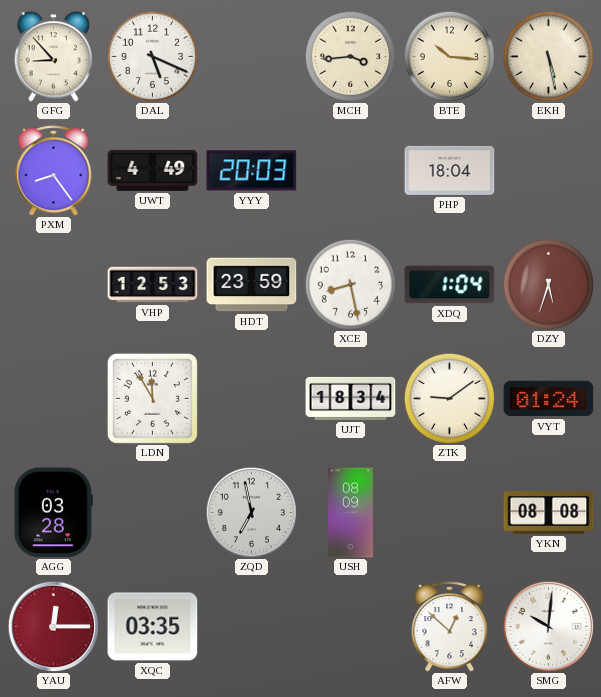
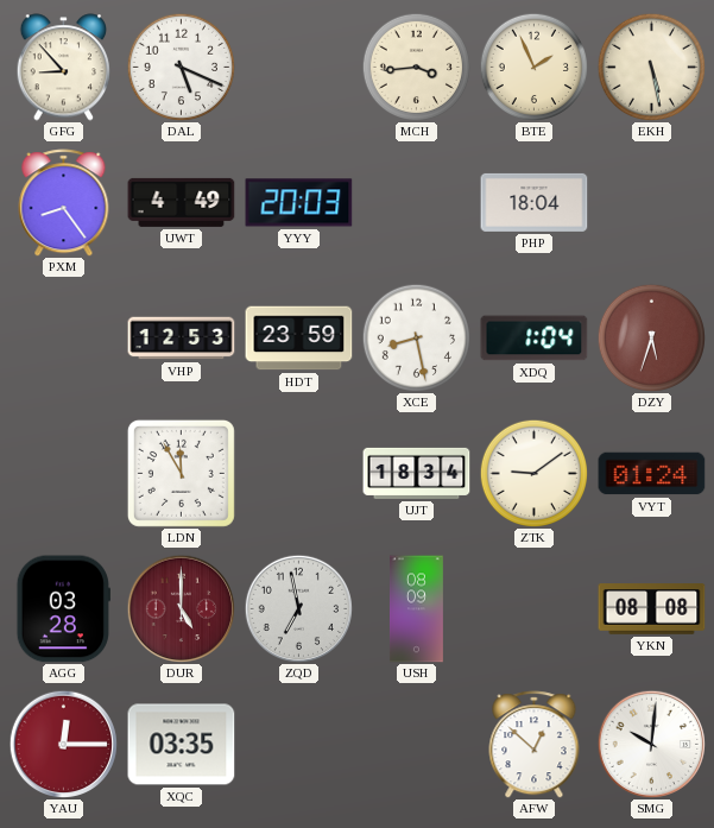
BTE: 10:16 -> 1:56
DUR: none -> 5:00
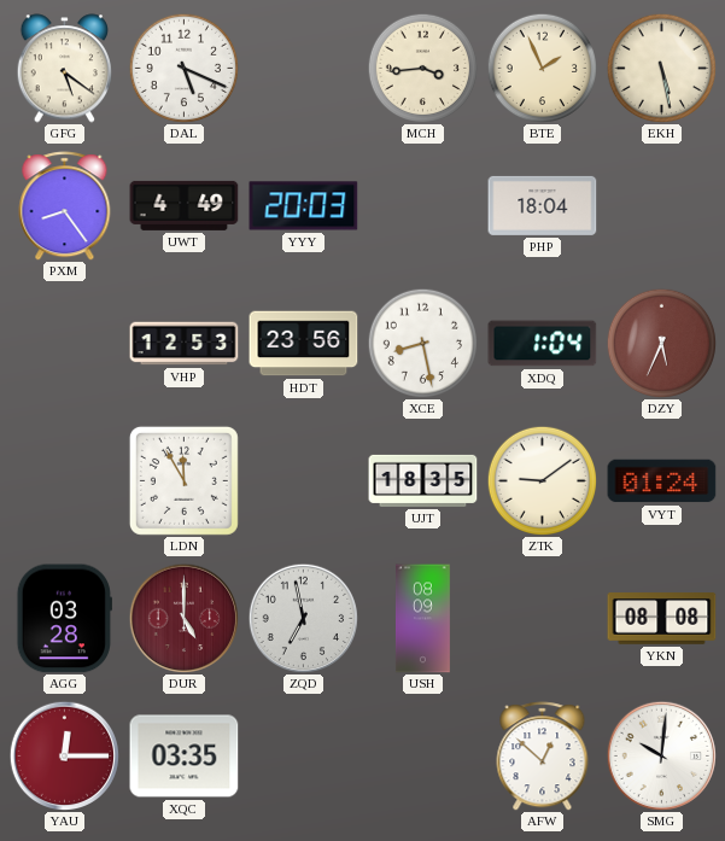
GFG: 8:53 -> 5:21
HDT: 23:59 -> 23:56
DZY: 5:33 -> 5:34
UJT: 18:34 -> 18:35
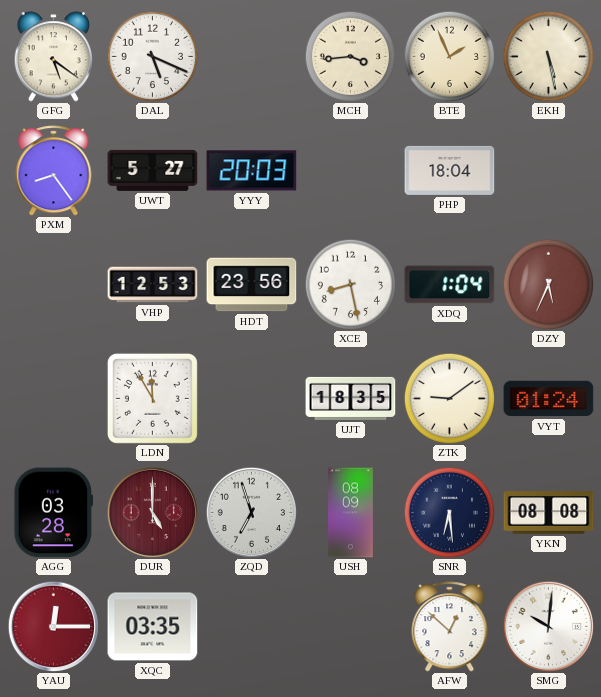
UWT: 4:49 -> 5:27
ZQD: 6:58 -> 6:57
SNR: none -> 6:29
